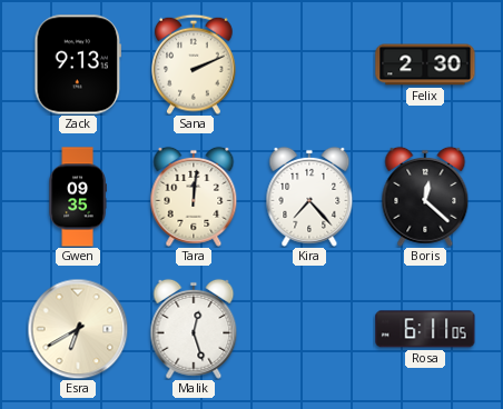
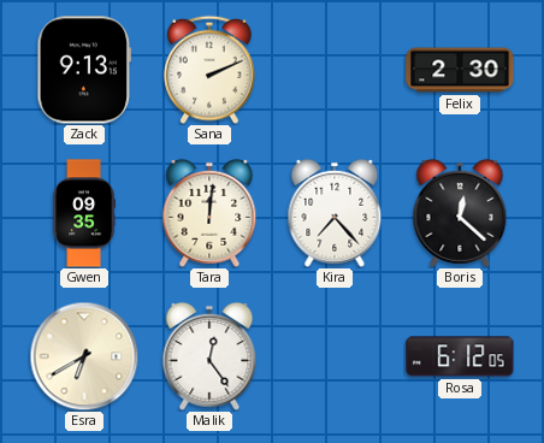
Malik: 12:27 -> 12:24
Rosa: 6:11 -> 6:12
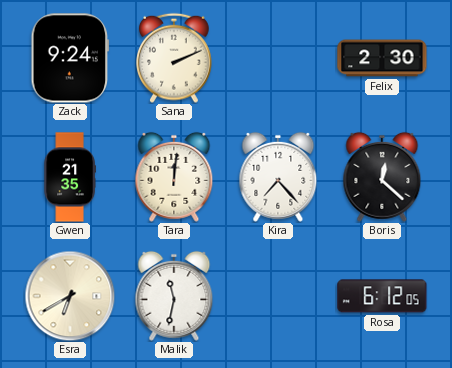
Zack: 9:13 -> 9:24
Gwen: 09:35 -> 21:35
Malik: 12:24 -> 11:32
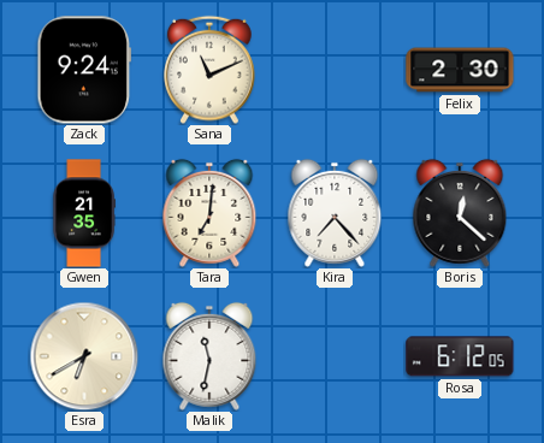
Sana: 2:11 -> 11:11
Tara: 12:01 -> 7:01
